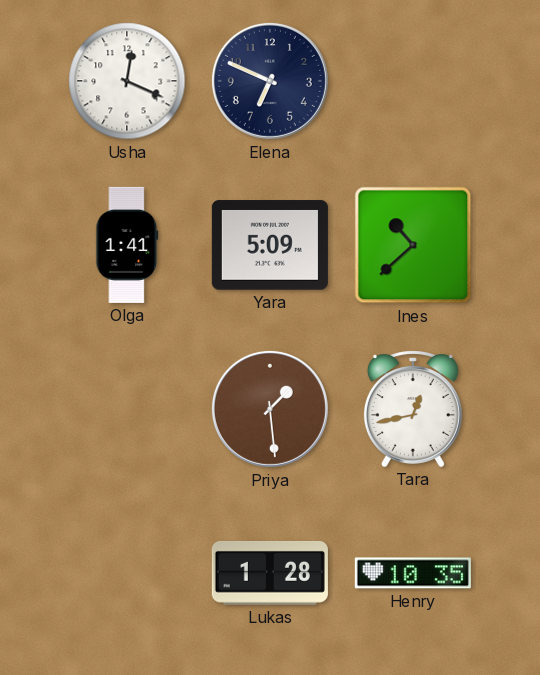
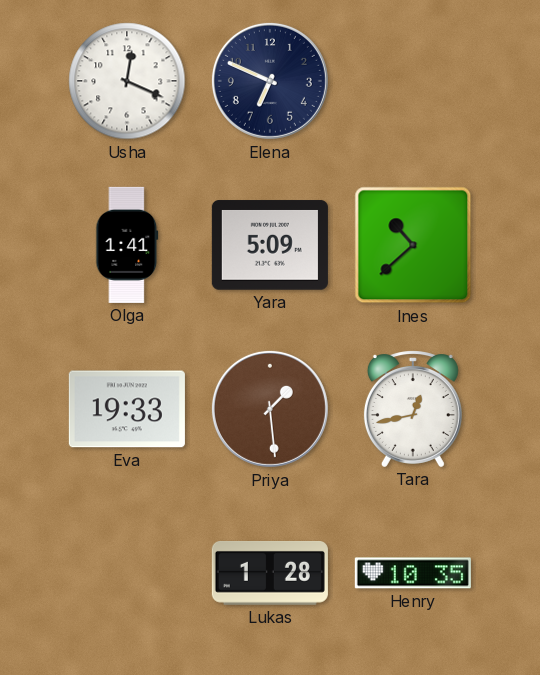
Eva: none -> 19:33
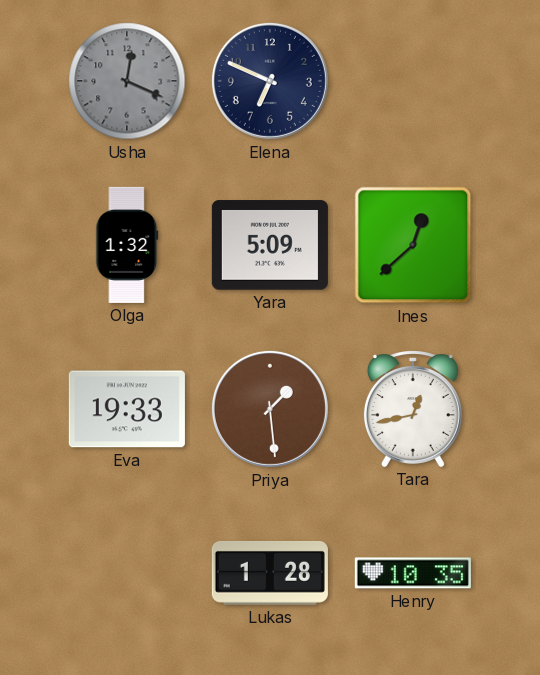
Usha dial: white -> grey
Olga: 1:41 -> 1:32
Ines: 10:38 -> 12:38
